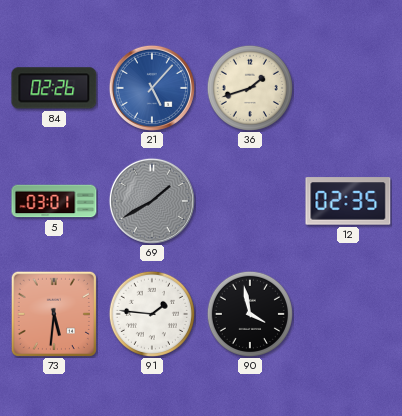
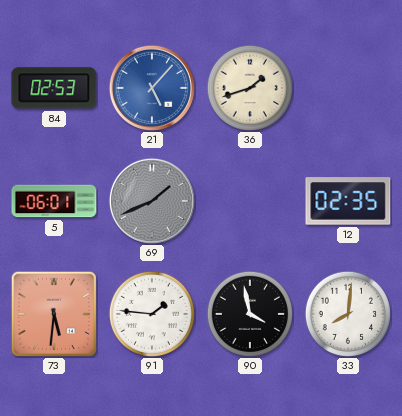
84: 02:26 -> 02:53
5: 03:01 -> 06:01
69: 1:40 -> 1:41
33: none -> 8:01
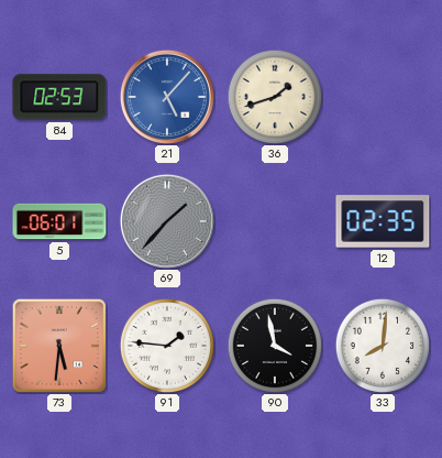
69: 1:41 -> 1:37
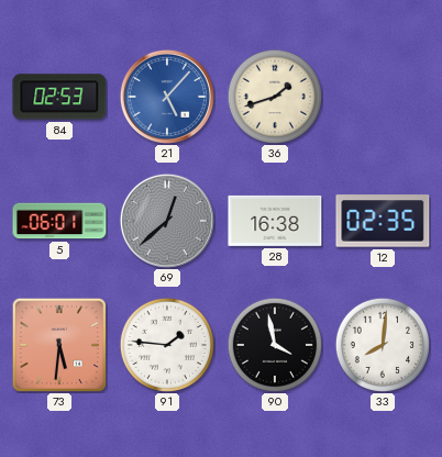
69: 1:37 -> 12:38
28: none -> 16:38
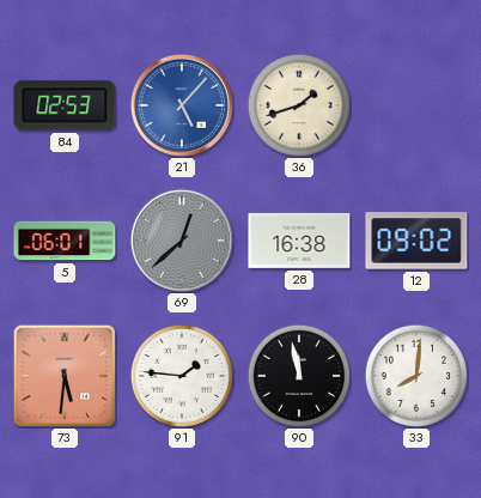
12: 02:35 -> 09:02
90: 3:58 -> 11:58
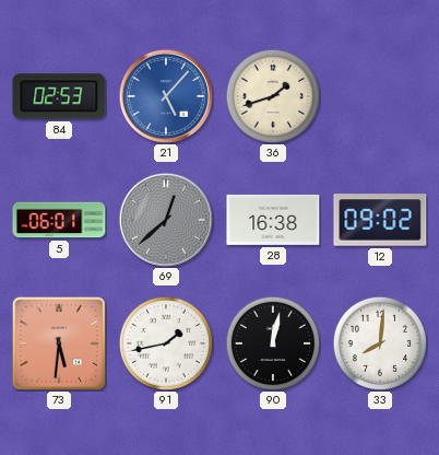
91: 1:46 -> 1:43
90: 11:58 -> 12:02
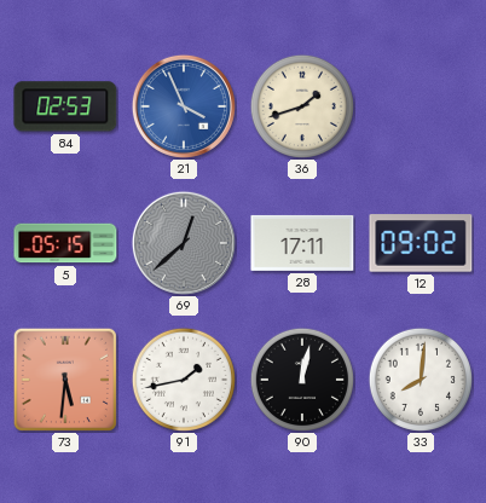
21: 5:07 -> 3:56
5: 06:01 -> 05:15
28: 16:38 -> 17:11
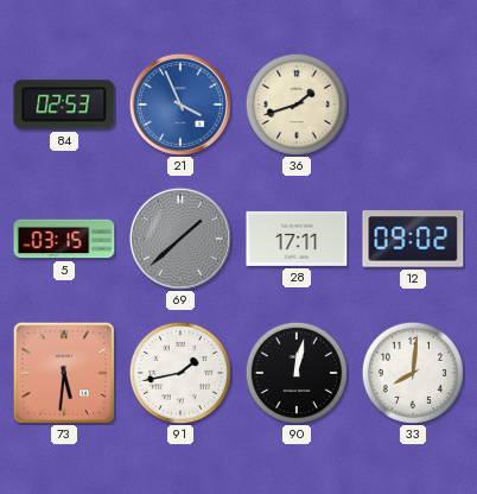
5: 05:15 -> 03:15
69: 12:38 -> 1:38
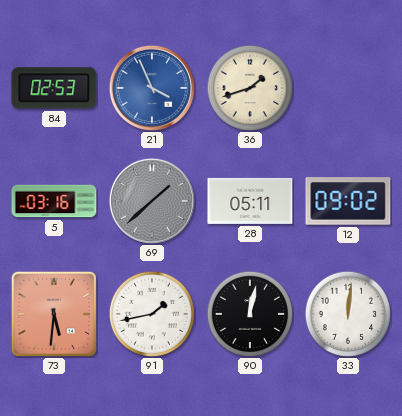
5: 03:15 -> 03:16
28: 17:11 -> 05:11
33: 8:01 -> 12:01
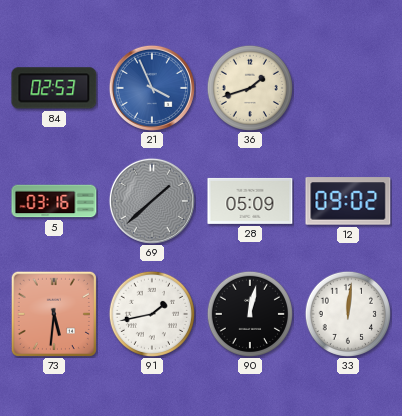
28: 05:11 -> 05:09
